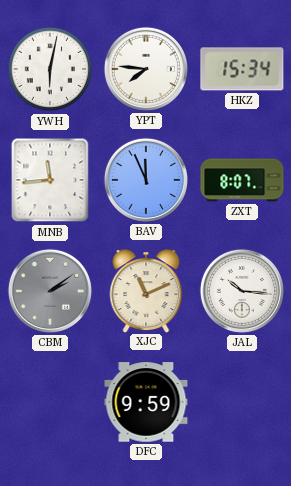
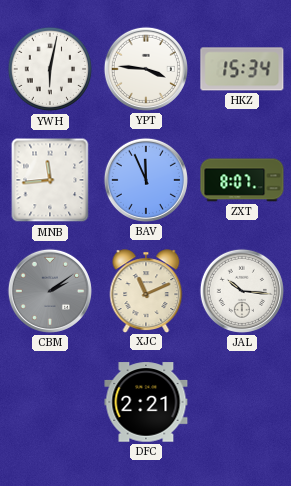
YPT: 7:46 -> 3:46
DFC: 9:59 -> 2:21
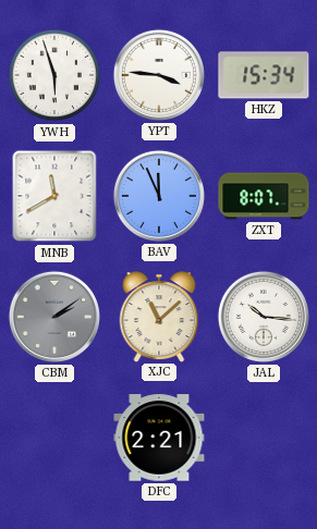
YWH: 6:02 -> 5:57
MNB: 11:44 -> 11:40
XJC: 11:11 -> 11:08
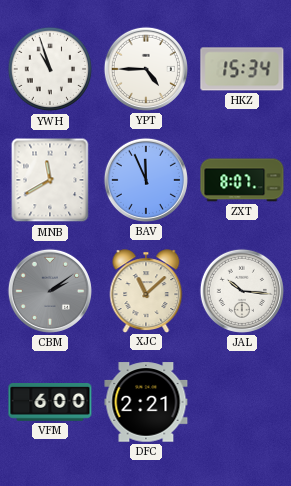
YWH: 5:57 -> 10:57
YPT: 3:46 -> 4:45
VFM: none -> 6:00
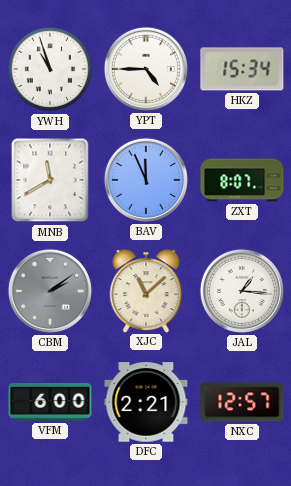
JAL: 10:16 -> 1:16
NXC: none -> 12:57
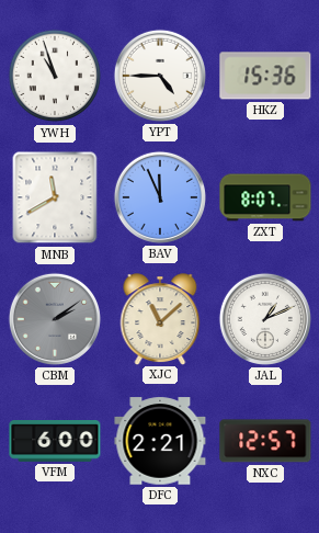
HKZ: 15:34 -> 15:36
JAL: 1:16 -> 1:11
